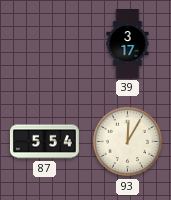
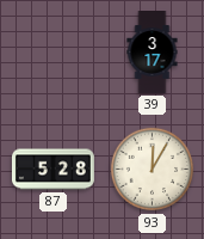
87: 5:54 -> 5:28
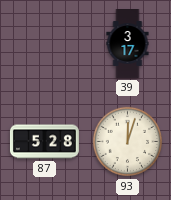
93: 12:05 -> 12:03
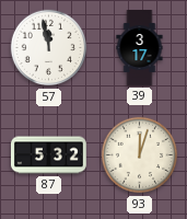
57: none -> 11:58
87: 5:28 -> 5:32
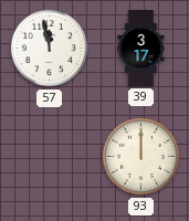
87: 5:32 -> none
93: 12:03 -> 12:00
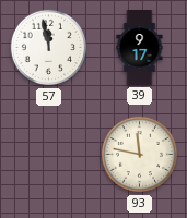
39: 3:17 -> 9:17
93: 12:00 -> 11:47
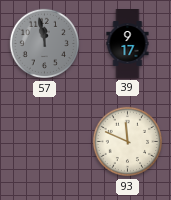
57 dial: white -> grey
93: 11:47 -> 11:49
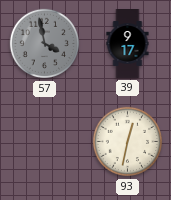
57: 11:58 -> 3:58
93: 11:49 -> 12:32
